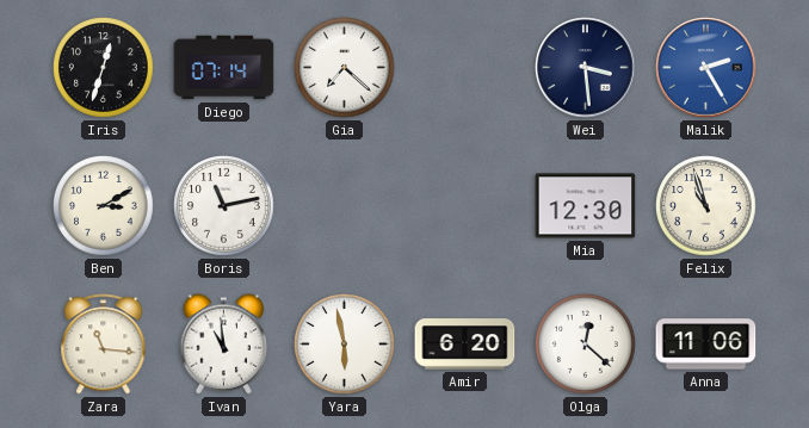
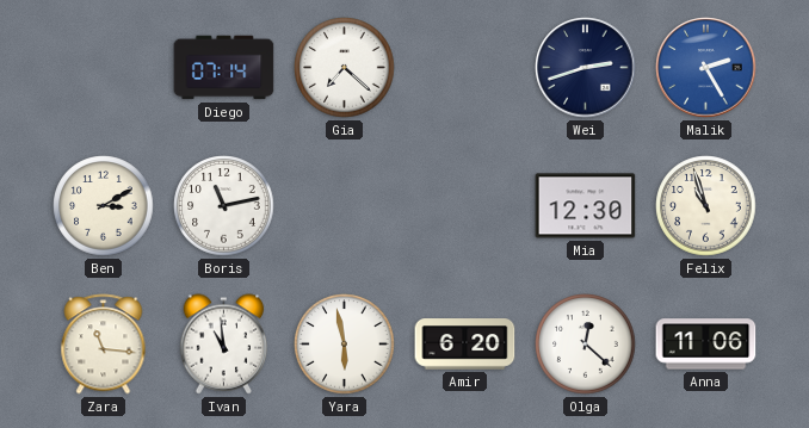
Iris: 12:33 -> none
Wei: 3:29 -> 2:42
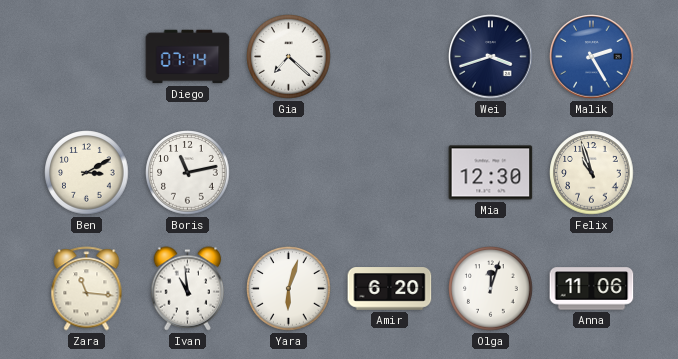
Wei: 2:42 -> 3:42
Yara: 5:58 -> 6:03
Olga: 12:22 -> 12:03
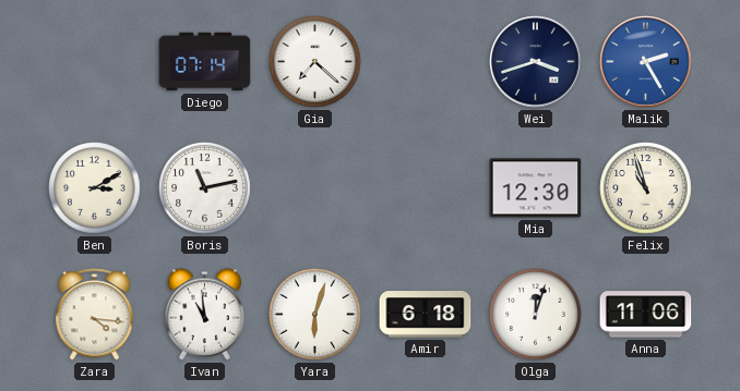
Zara: 11:16 -> 4:16
Amir: 6:20 -> 6:18
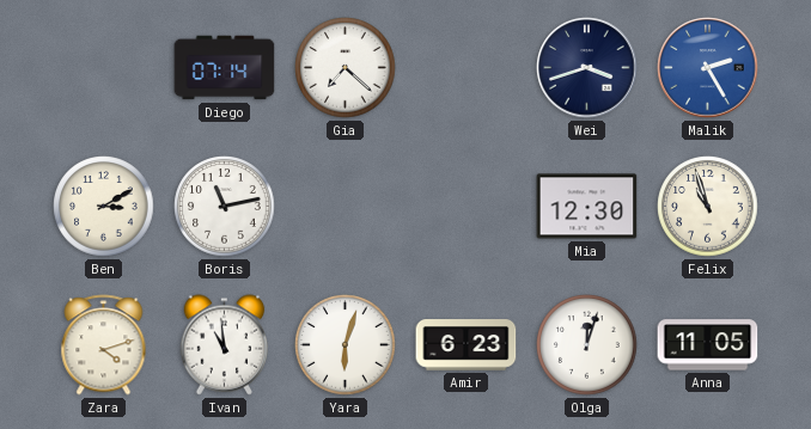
Zara: 4:16 -> 4:12
Amir: 6:18 -> 6:23
Anna: 11:06 -> 11:05
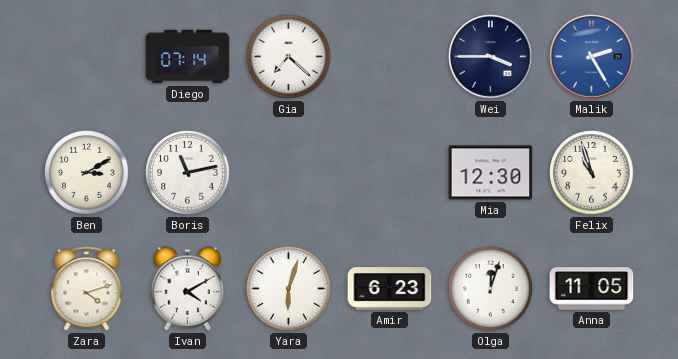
Wei: 3:42 -> 3:45
Ivan: 10:59 -> 4:10
